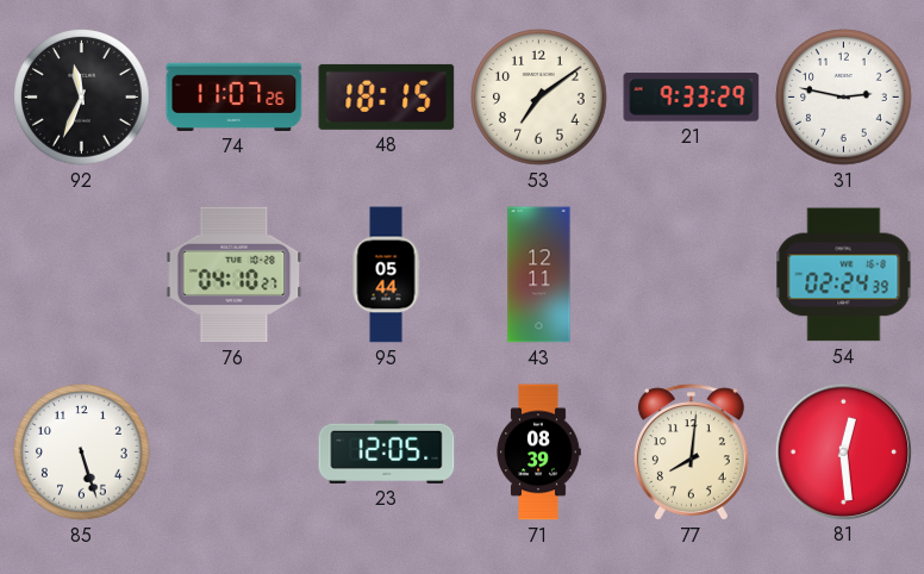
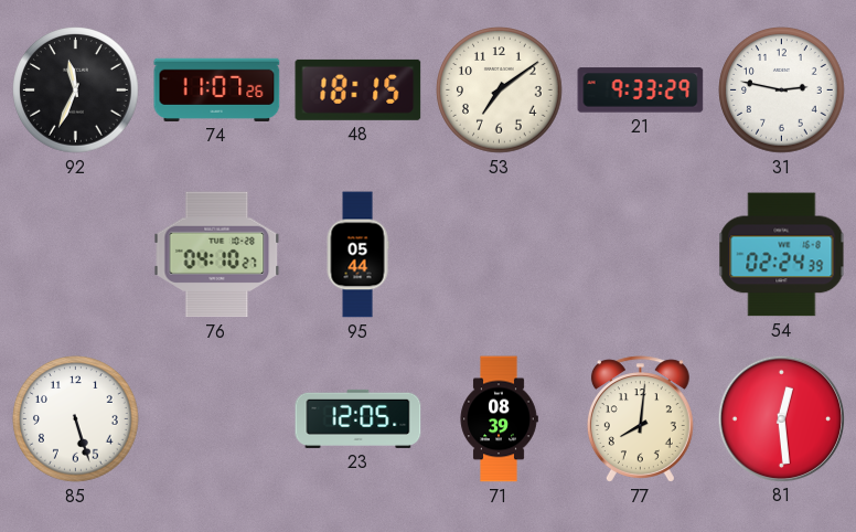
43: 12:11 -> none
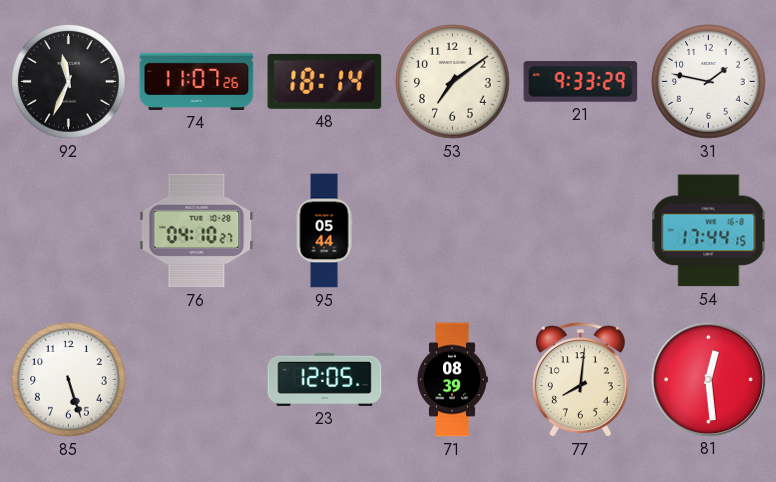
48: 18:15 -> 18:14
31: 2:47 -> 1:47
54: 02:24 -> 17:44
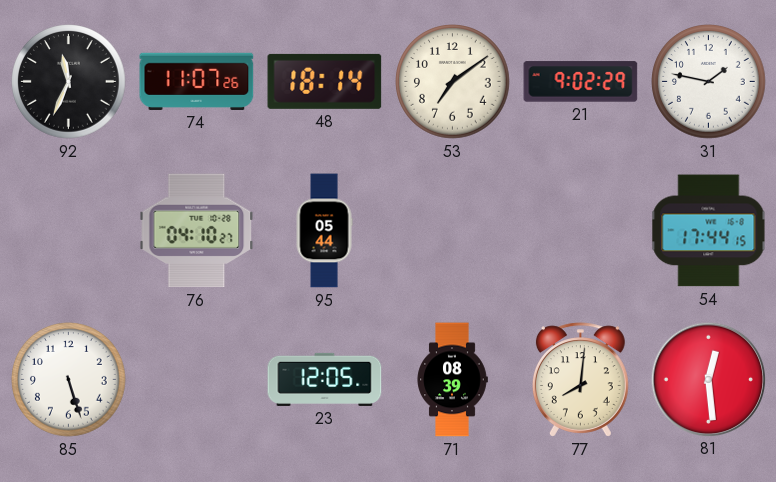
21: 9:33 -> 9:02
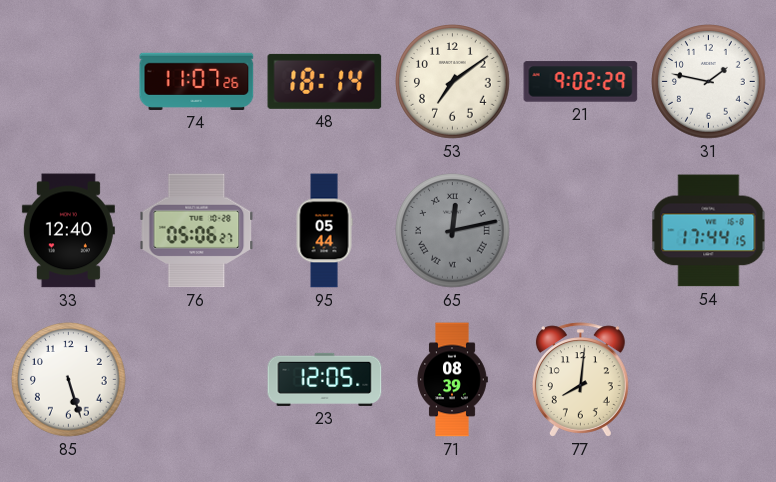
92: 11:34 -> none
33: none -> 12:40
76: 04:10 -> 05:06
65: none -> 12:13
81: 12:29 -> none
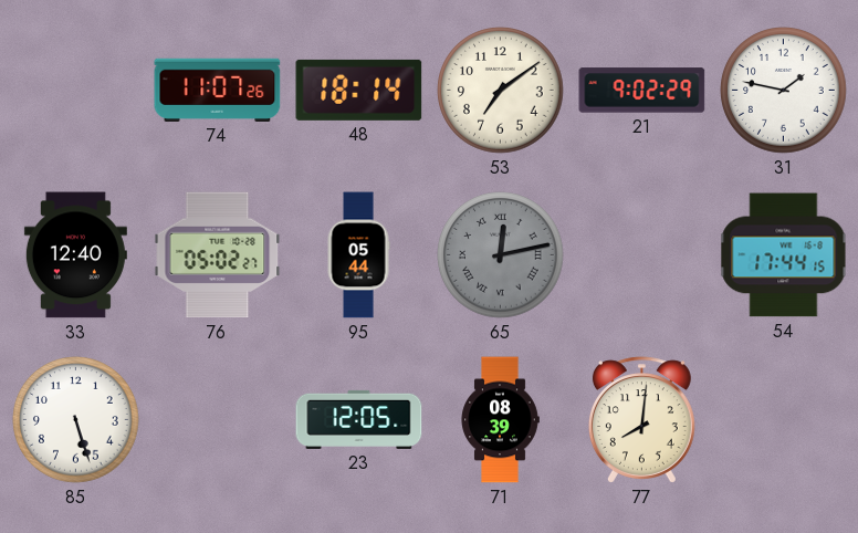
76: 05:06 -> 05:02
